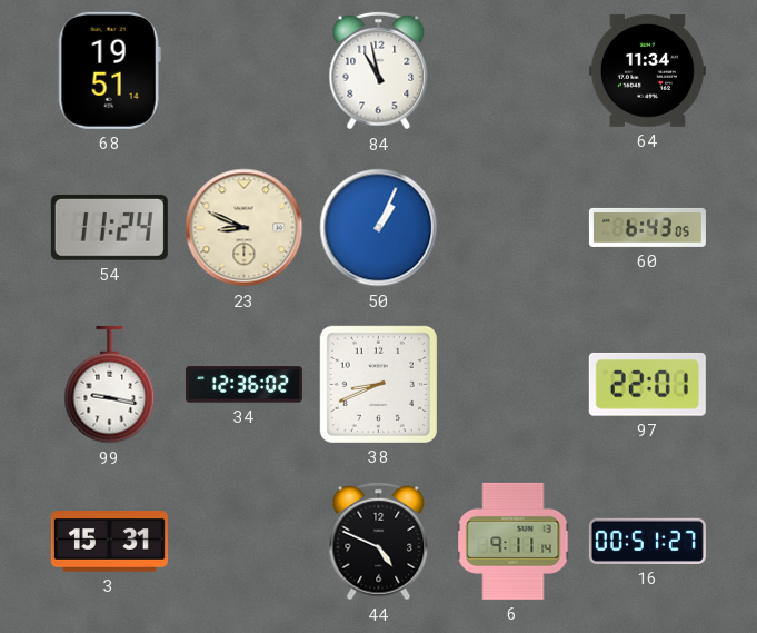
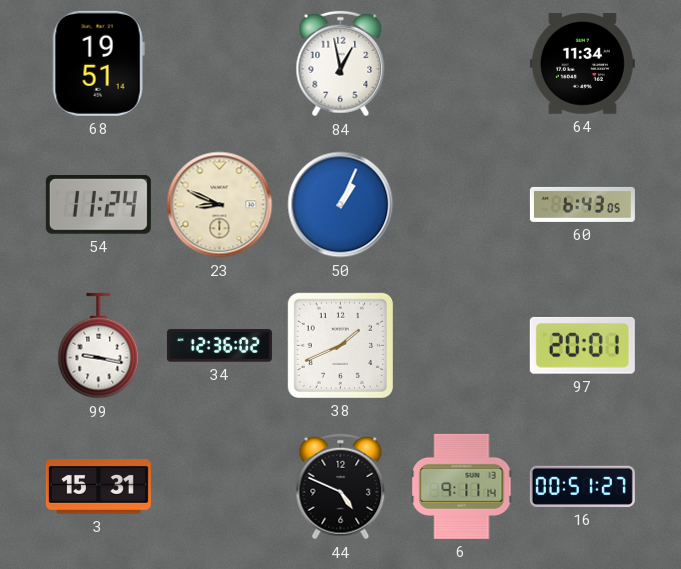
84: 10:58 -> 12:58
38: 8:41 -> 1:41
97: 22:01 -> 20:01
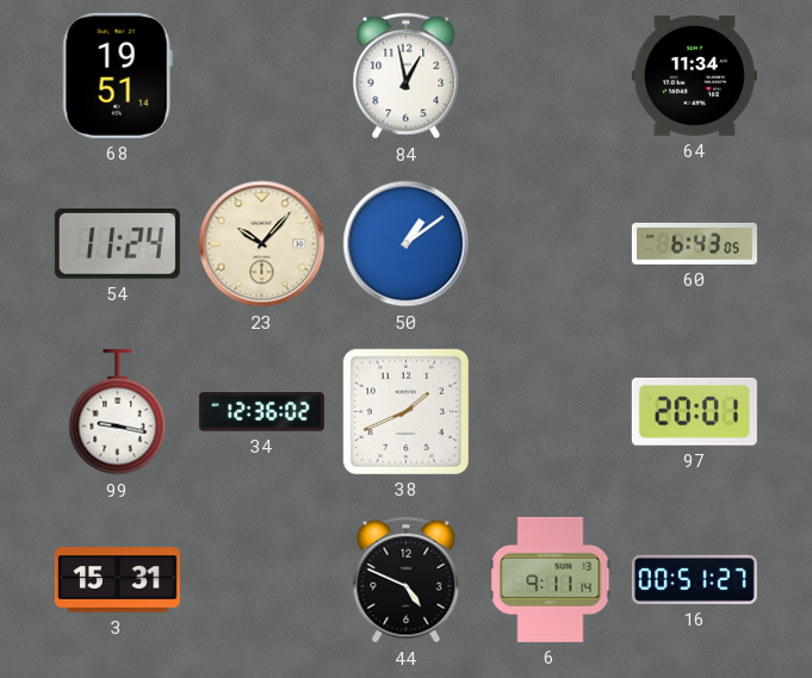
23: 8:49 -> 10:07
50: 1:04 -> 1:09
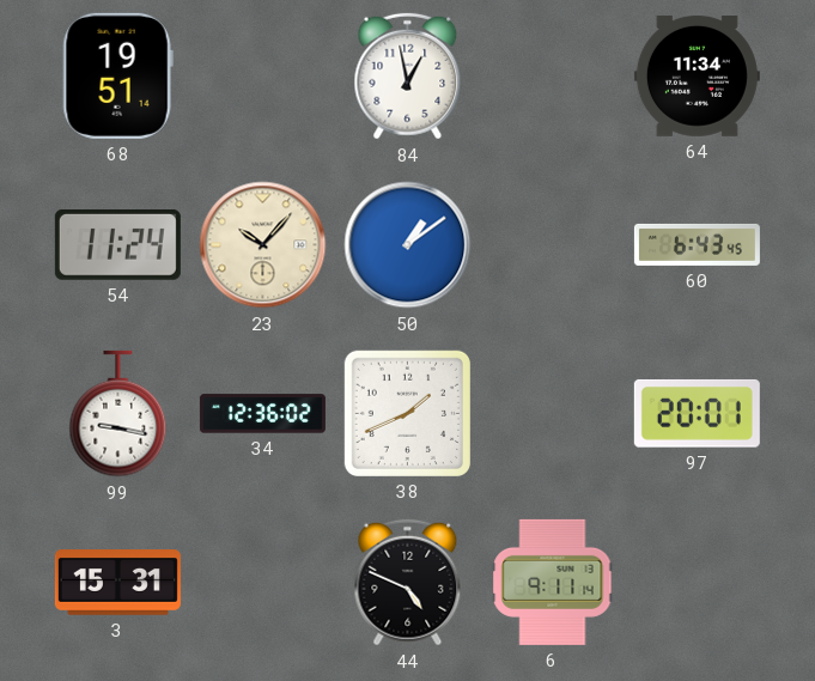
60: 6:43:05 -> 6:43:45
16: 00:51 -> none
